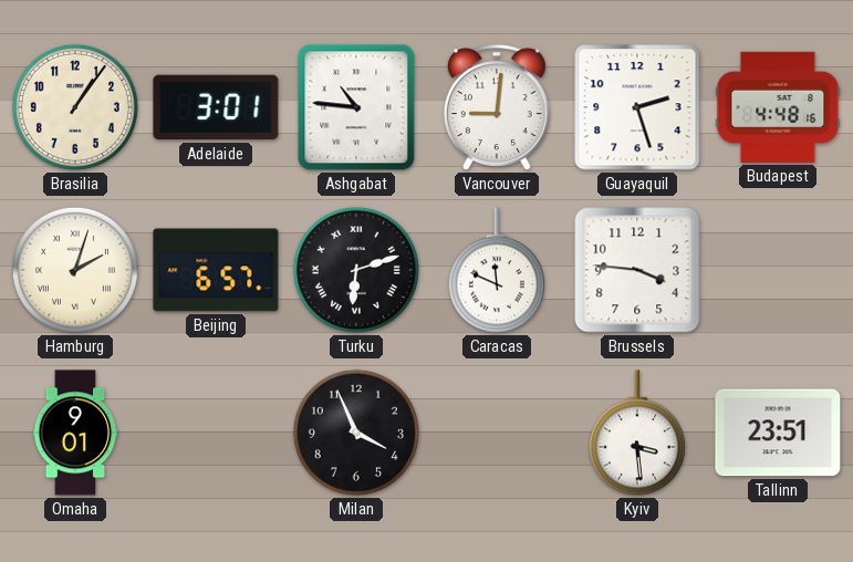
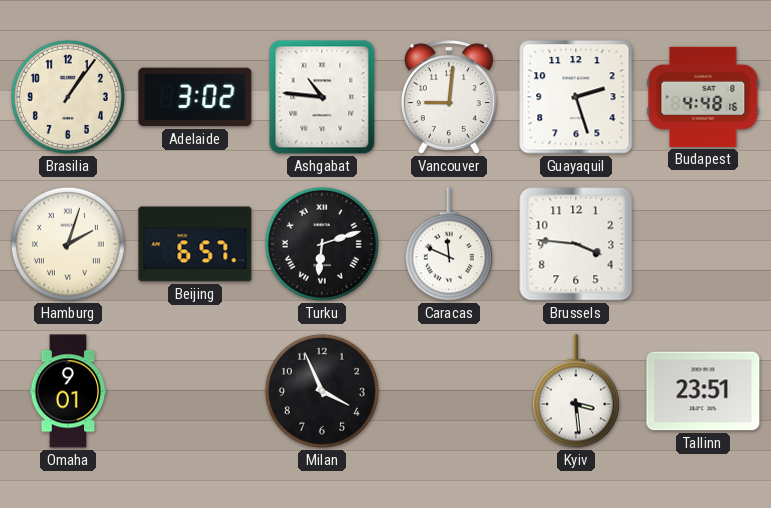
Adelaide: 3:01 -> 3:02
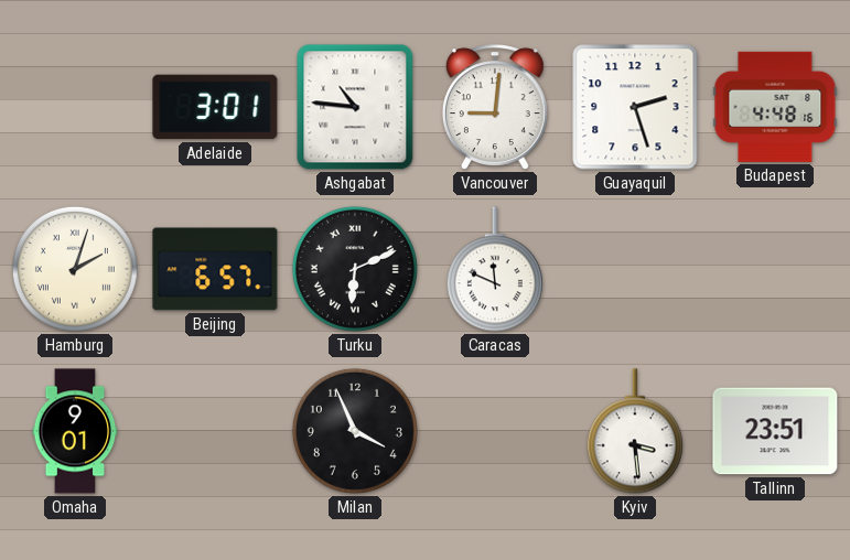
Brasilia: 1:06 -> none
Adelaide: 3:02 -> 3:01
Turku: 6:12 -> 6:11
Brussels: 3:46 -> none
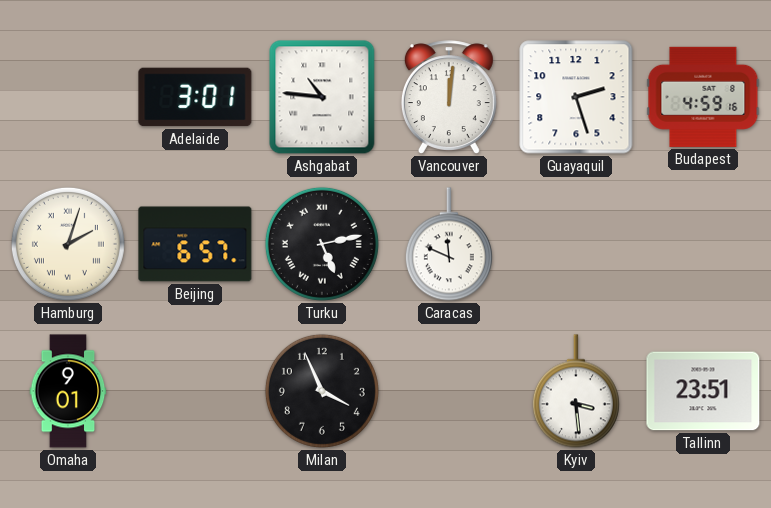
Vancouver: 9:01 -> 12:01
Budapest: 4:48 -> 4:59
Turku: 6:11 -> 5:13
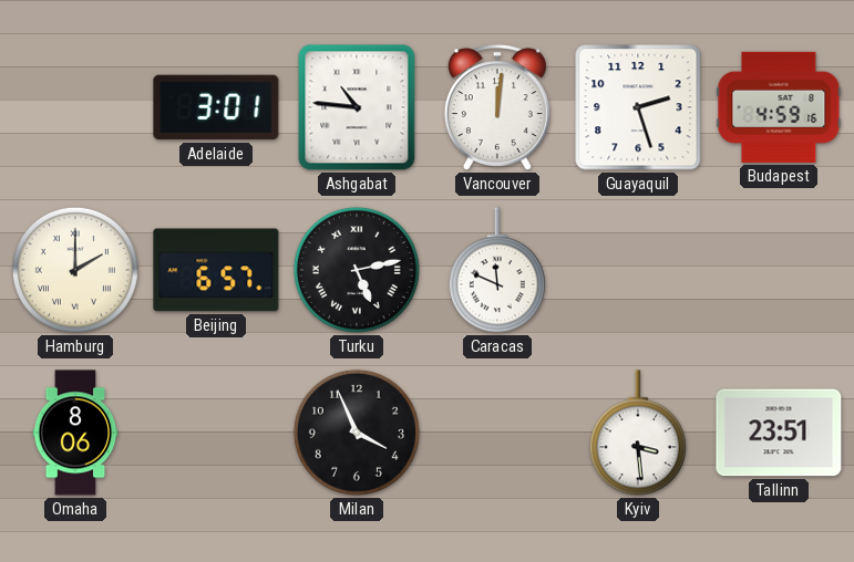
Hamburg: 2:03 -> 2:00
Omaha: 9:01 -> 8:06
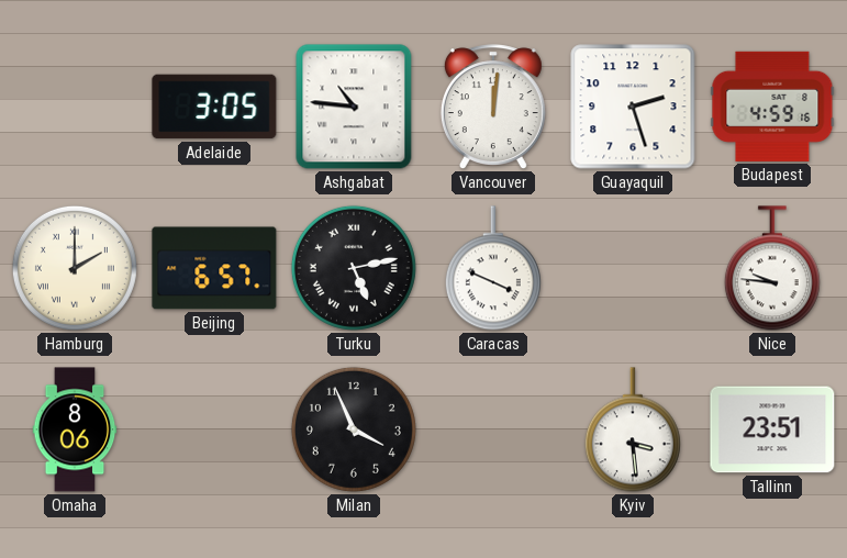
Adelaide: 3:01 -> 3:05
Caracas: 11:49 -> 3:49
Nice: none -> 9:46
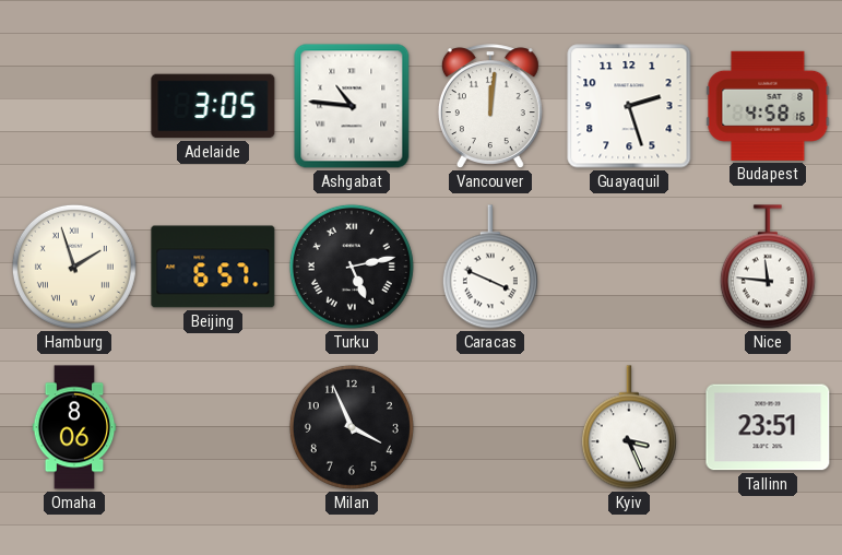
Budapest: 4:59 -> 4:58
Hamburg: 2:00 -> 1:57
Nice: 9:46 -> 11:46
Kyiv: 3:29 -> 3:26
